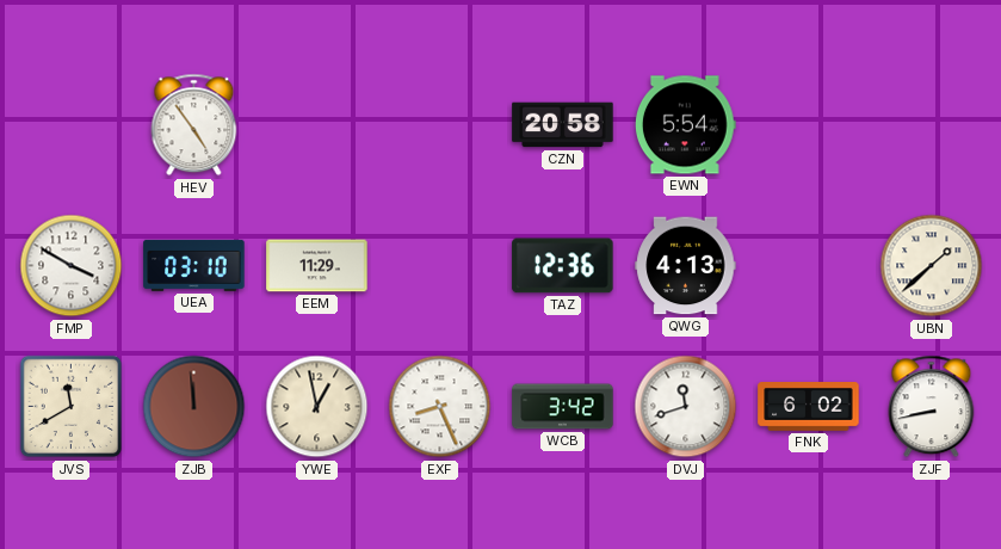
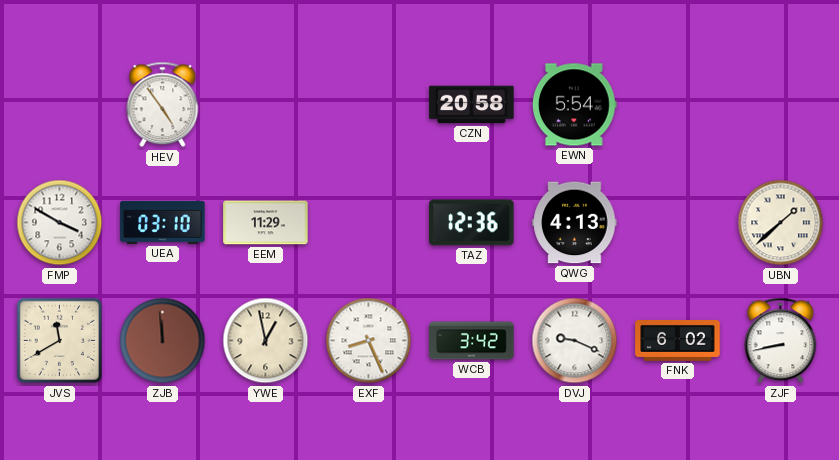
DVJ: 11:42 -> 9:19
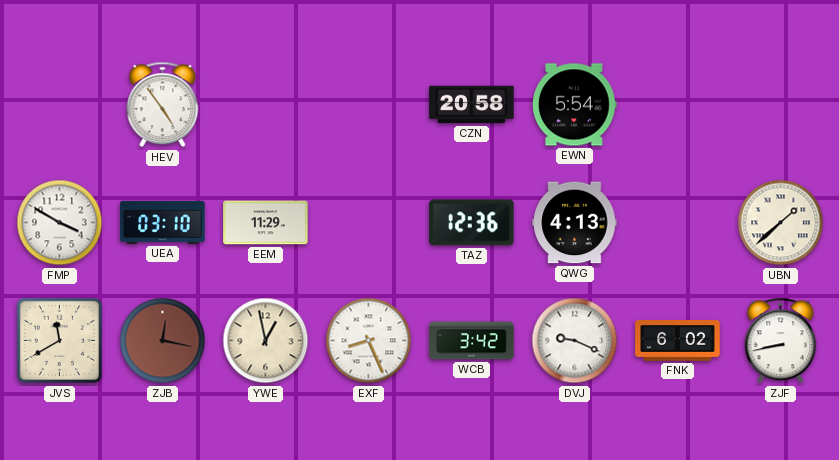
ZJB: 11:59 -> 12:17
